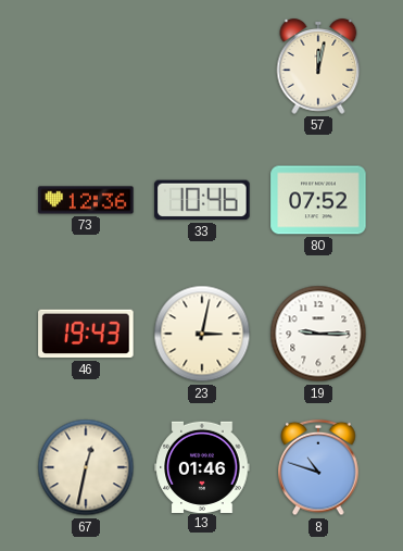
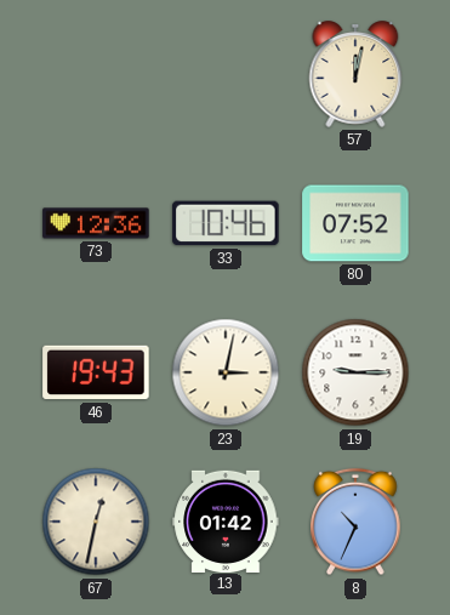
13: 01:46 -> 01:42
8: 10:48 -> 10:34
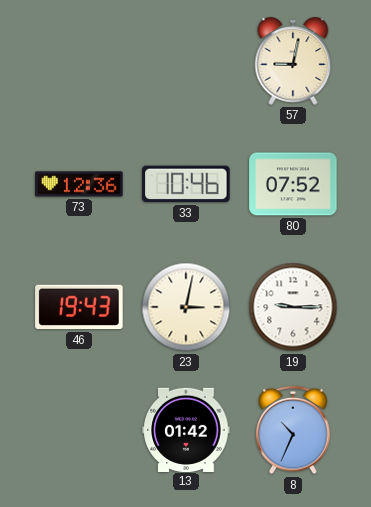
57: 12:02 -> 9:02
67: 12:32 -> none
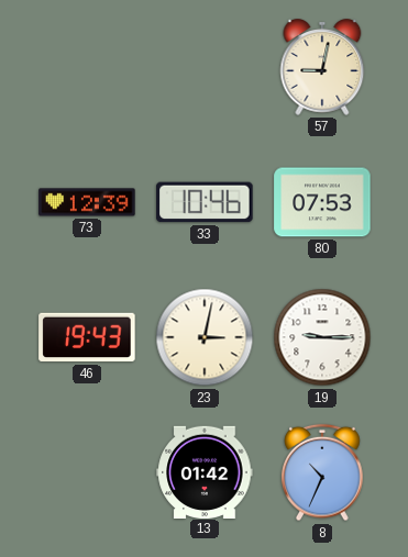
73: 12:36 -> 12:39
80: 07:52 -> 07:53
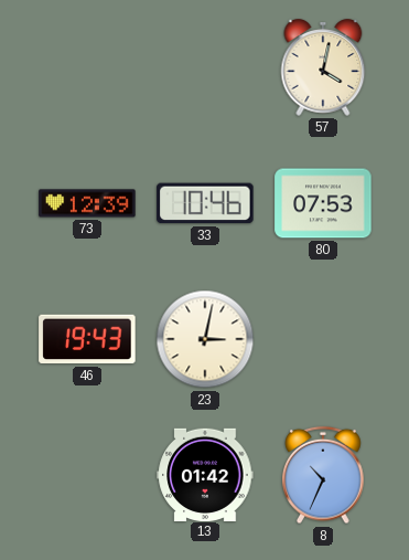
57: 9:02 -> 4:02
19: 9:15 -> none
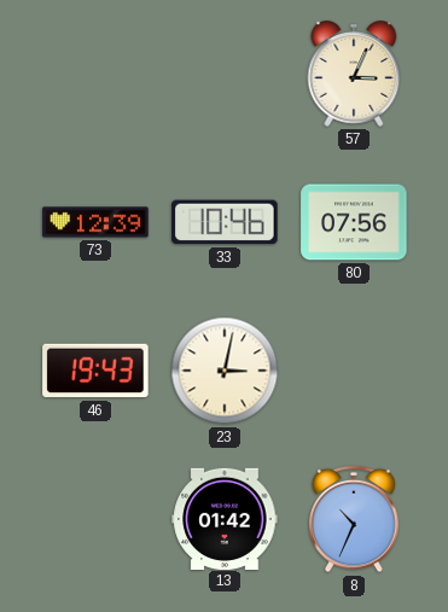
57: 4:02 -> 3:04
80: 07:53 -> 07:56
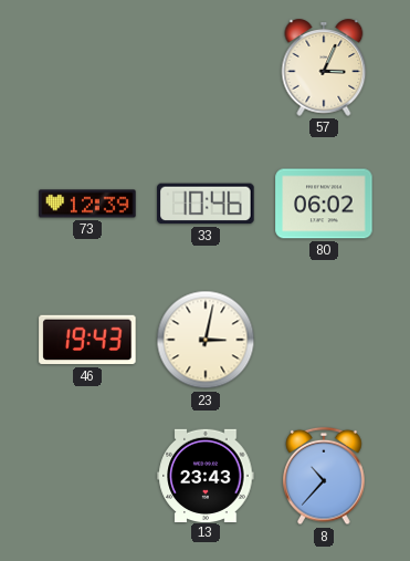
80: 07:56 -> 06:02
13: 01:42 -> 23:43
8: 10:34 -> 10:37
